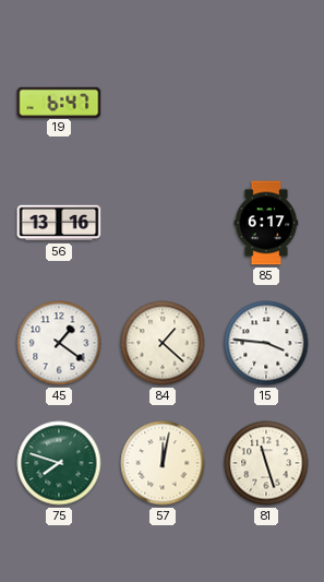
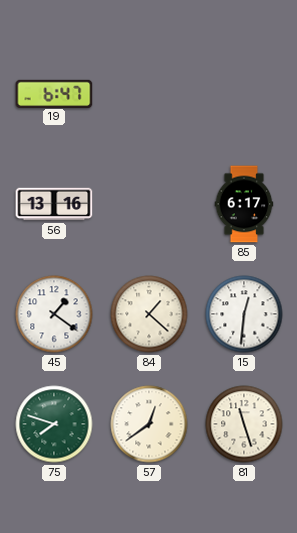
15: 3:46 -> 12:31
57: 12:02 -> 12:39
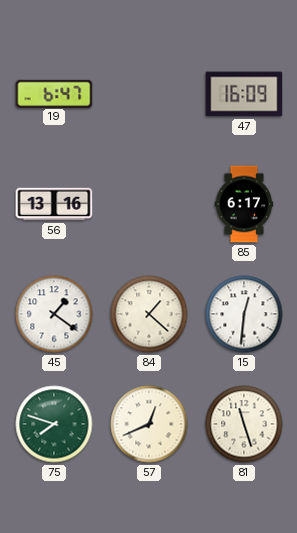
47: none -> 16:09
57: 12:39 -> 12:41
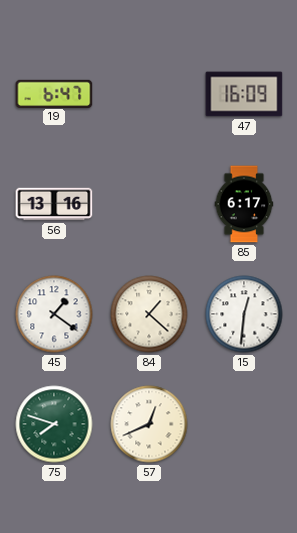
81: 11:27 -> none
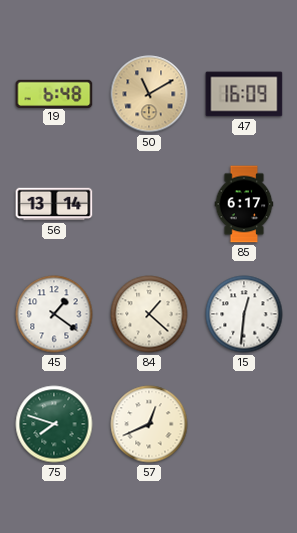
19: 6:47 -> 6:48
50: none -> 11:10
56: 13:16 -> 13:14
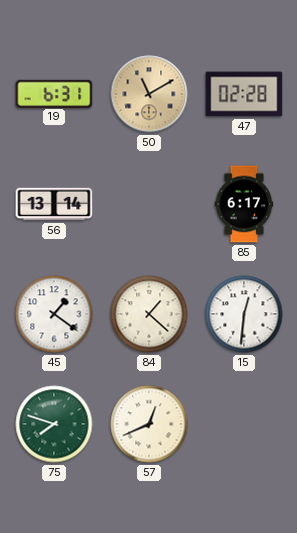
19: 6:48 -> 6:31
47: 16:09 -> 02:28
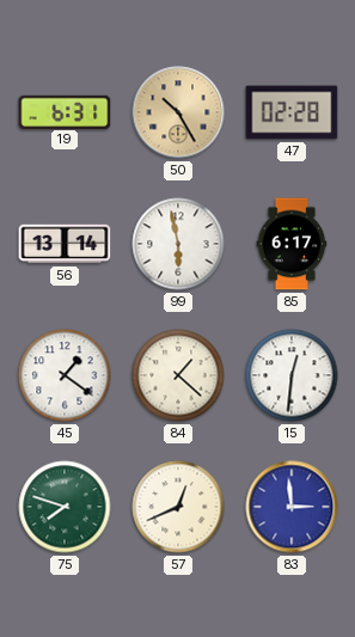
50: 11:10 -> 10:25
99: none -> 5:58
83: none -> 2:59
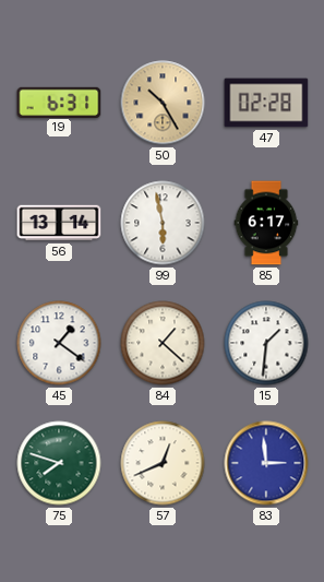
15: 12:31 -> 1:31
